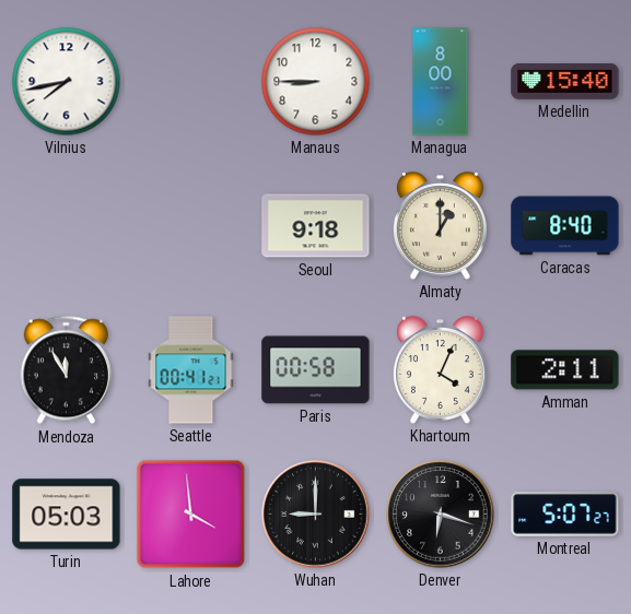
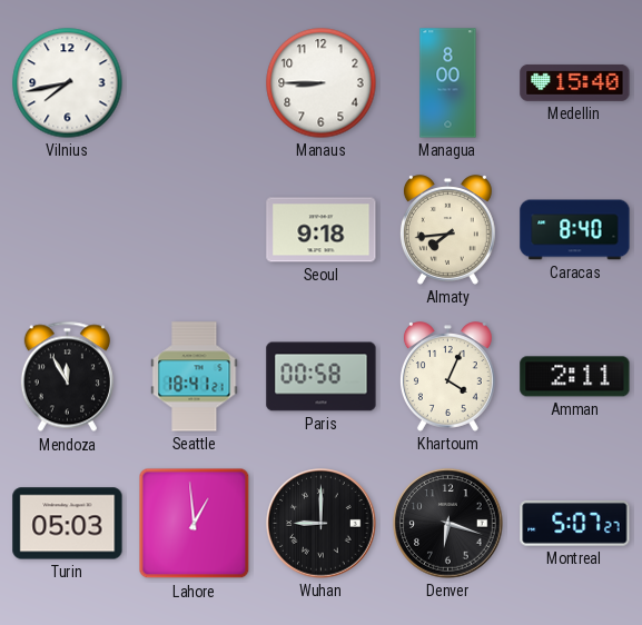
Almaty: 1:00 -> 7:44
Seattle: 00:41 -> 18:41
Lahore: 3:59 -> 12:59
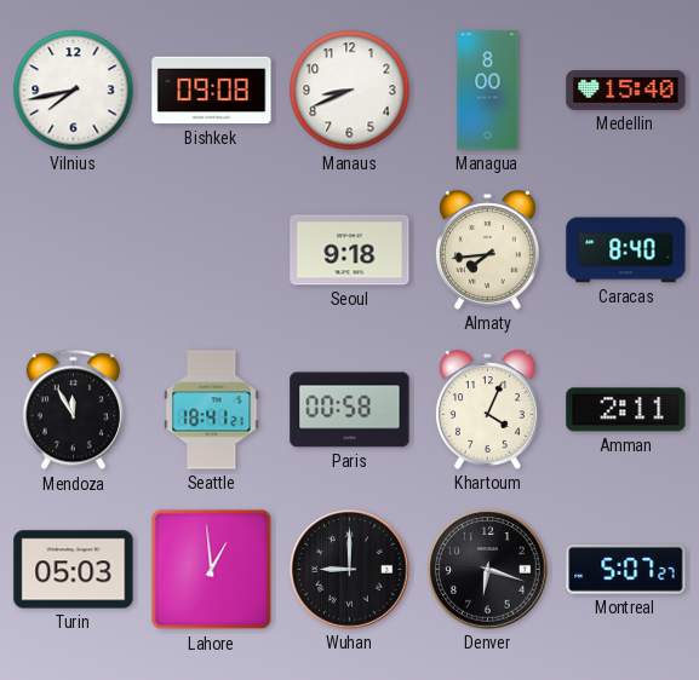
Bishkek: none -> 09:08
Manaus: 8:45 -> 8:41
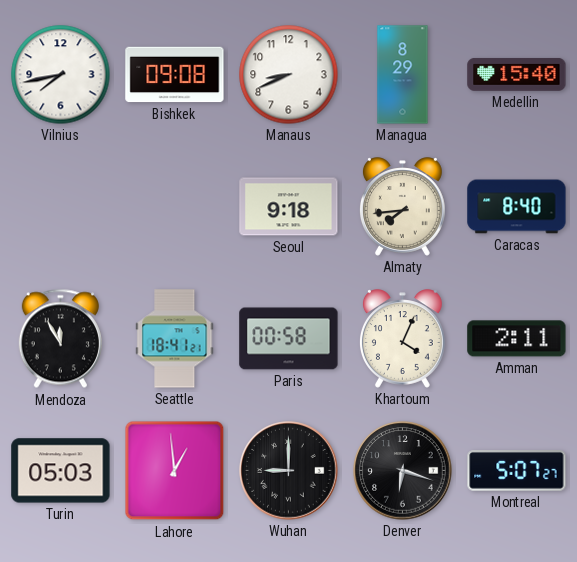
Managua: 8:00 -> 8:29
